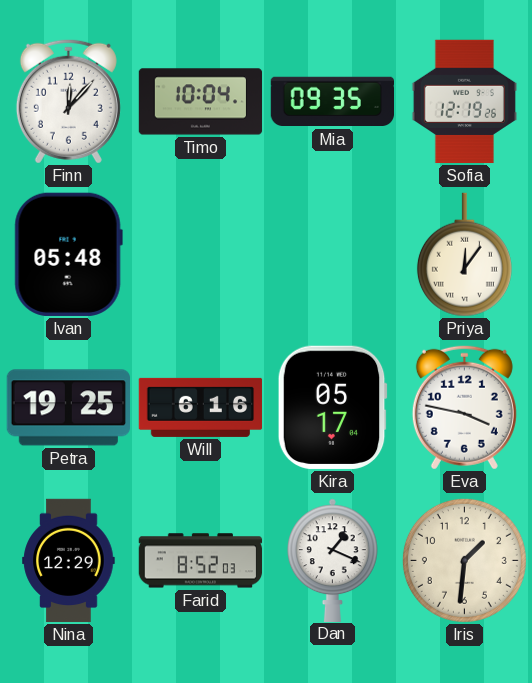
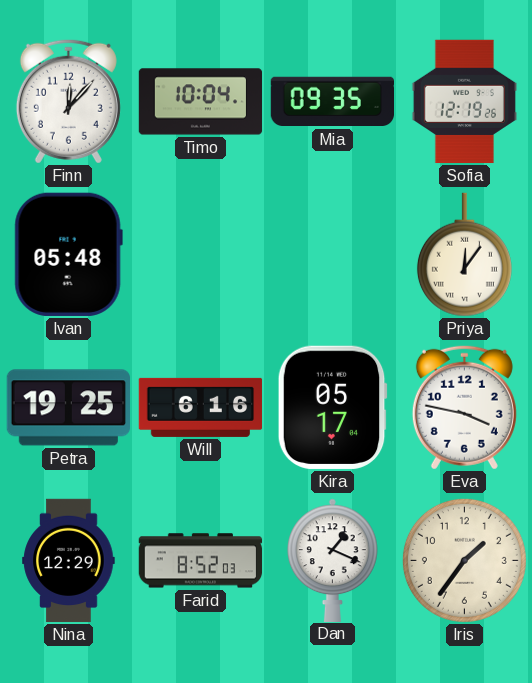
Iris: 1:31 -> 1:36
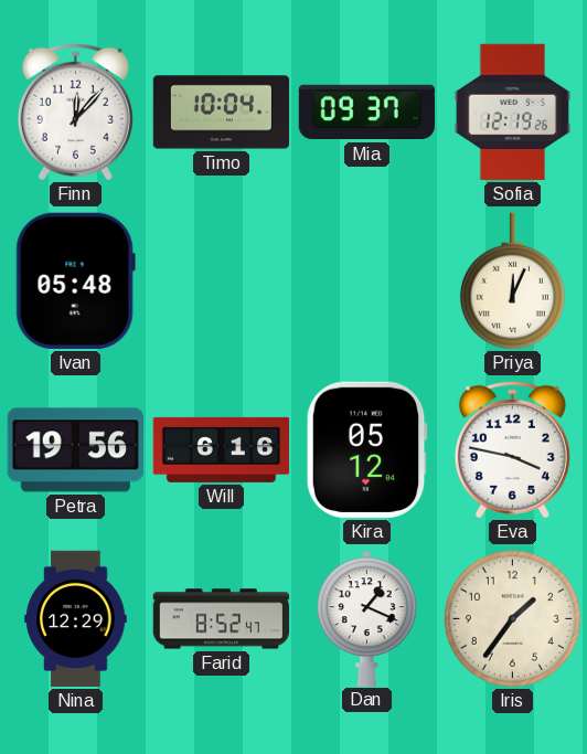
Mia: 09:35 -> 09:37
Priya: 12:06 -> 12:04
Petra: 19:25 -> 19:56
Kira: 05:17 -> 05:12
Farid: 8:52:03 -> 8:52:47
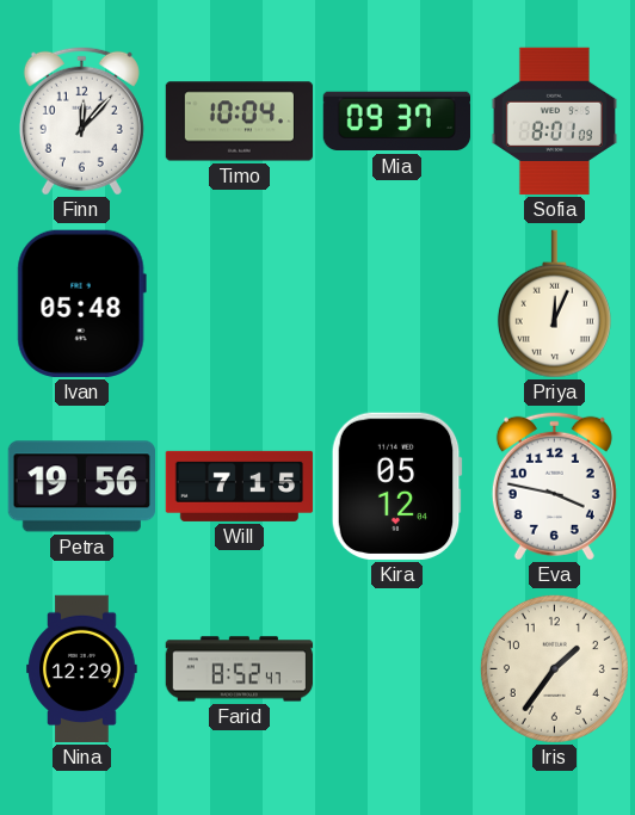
Sofia: 12:19 -> 8:01
Will: 6:16 -> 7:15
Dan: 1:19 -> none
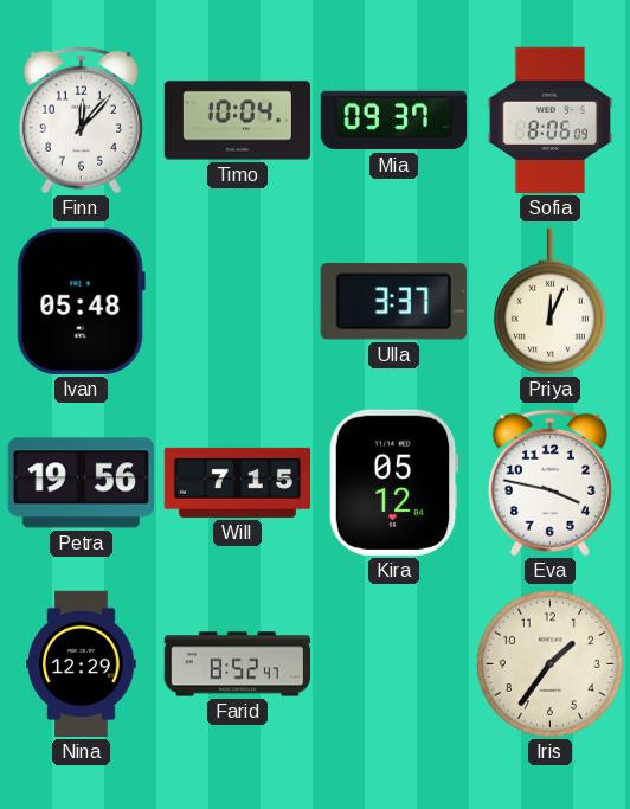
Sofia: 8:01 -> 8:06
Ulla: none -> 3:37
